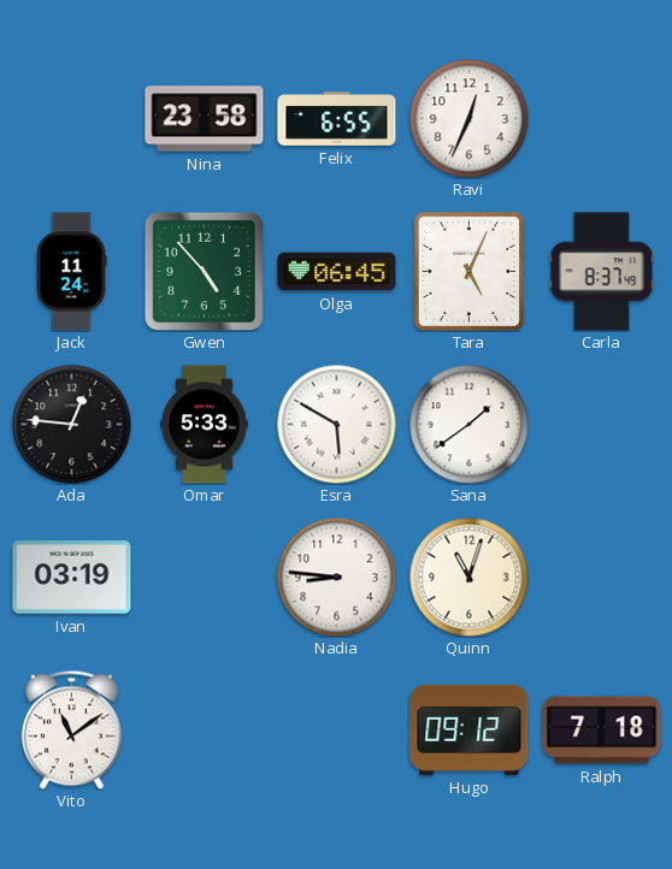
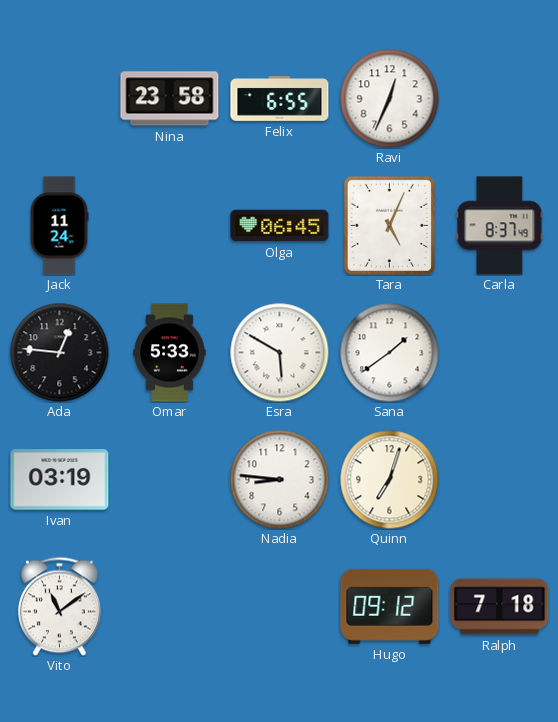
Gwen: 4:53 -> none
Quinn: 11:03 -> 7:03
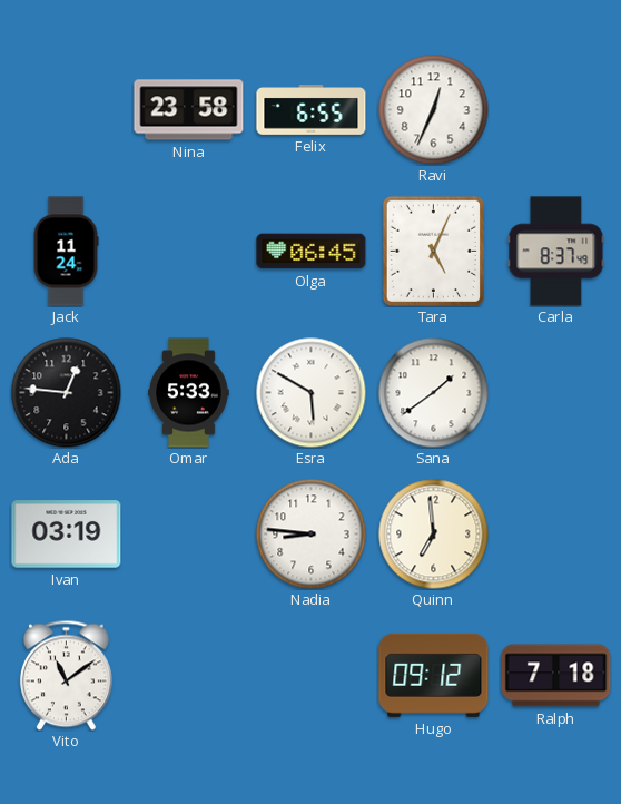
Quinn: 7:03 -> 6:59
